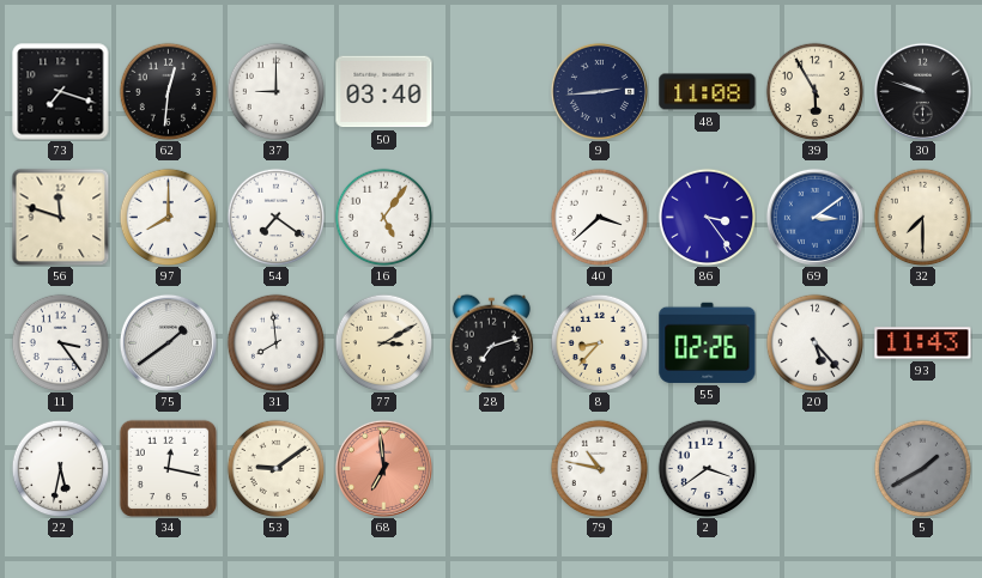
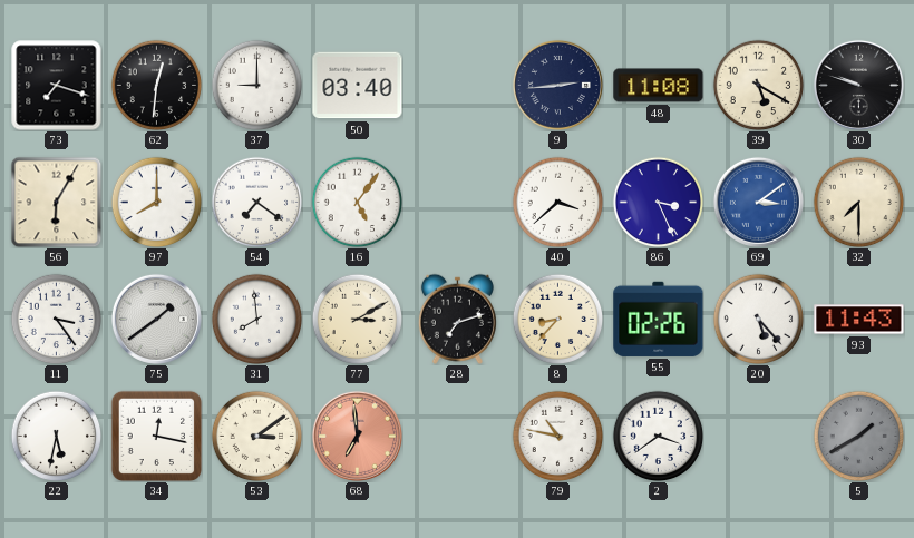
39: 5:55 -> 5:20
56: 11:48 -> 6:05
86: 3:24 -> 3:26
53: 9:09 -> 3:09
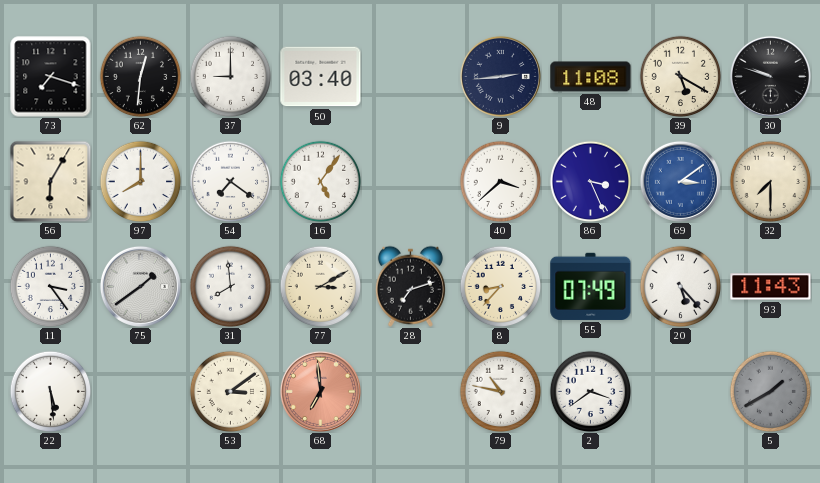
55: 02:26 -> 07:49
22: 5:32 -> 5:29
34: 12:17 -> none
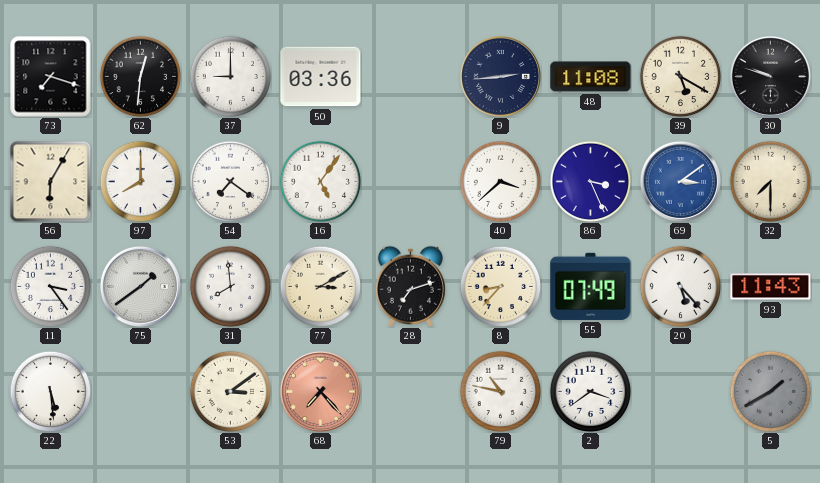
50: 03:40 -> 03:36
68: 6:59 -> 7:23
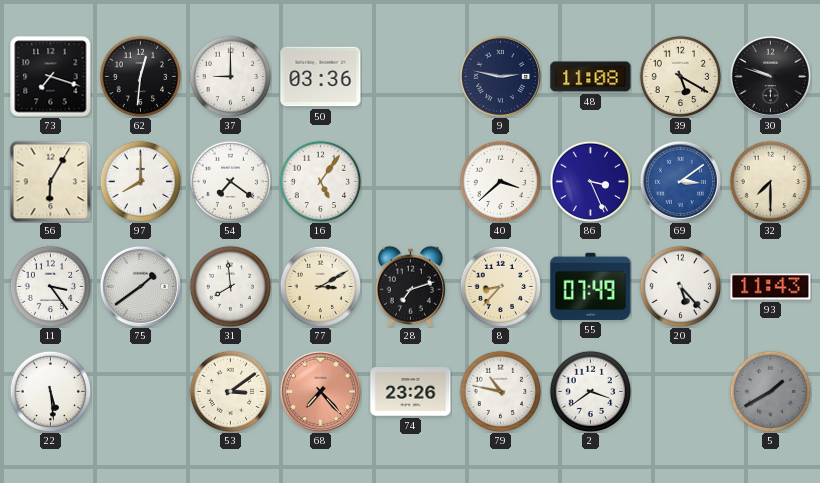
9: 2:44 -> 2:47
74: none -> 23:26
